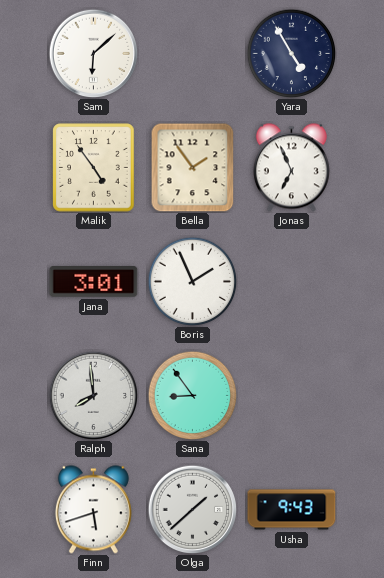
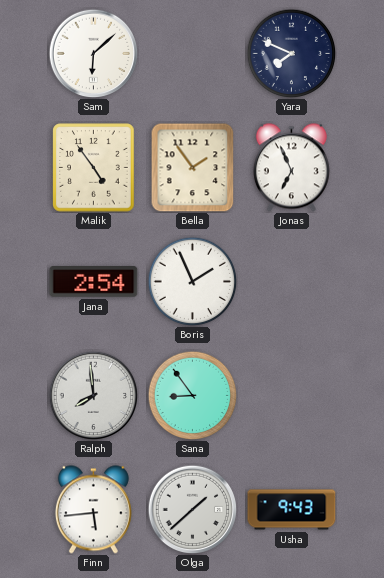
Yara: 4:55 -> 7:49
Jana: 3:01 -> 2:54
Finn: 5:42 -> 5:44
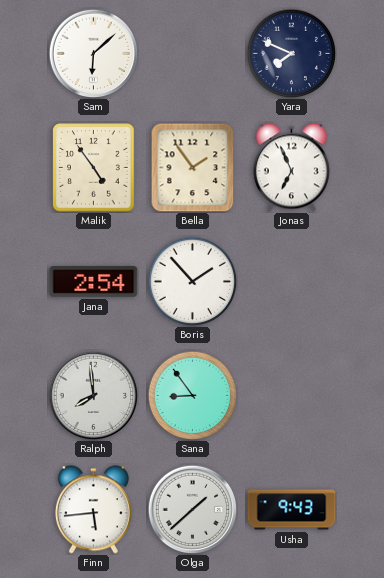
Boris: 1:56 -> 1:53
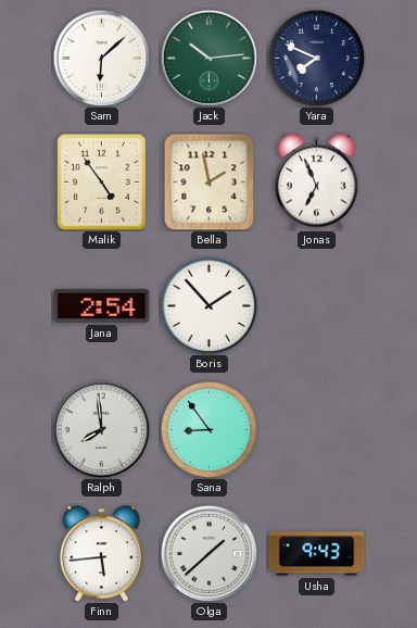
Jack: none -> 10:14
Bella: 1:54 -> 1:58
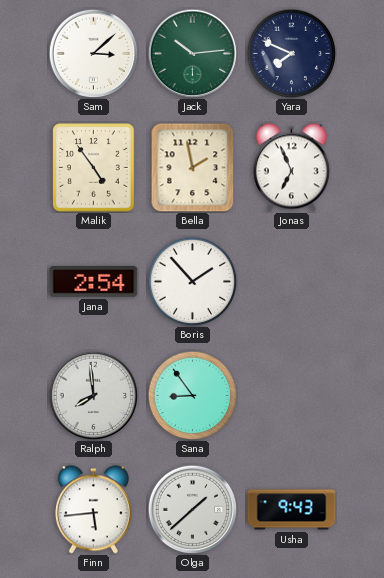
Sam: 6:08 -> 3:08
